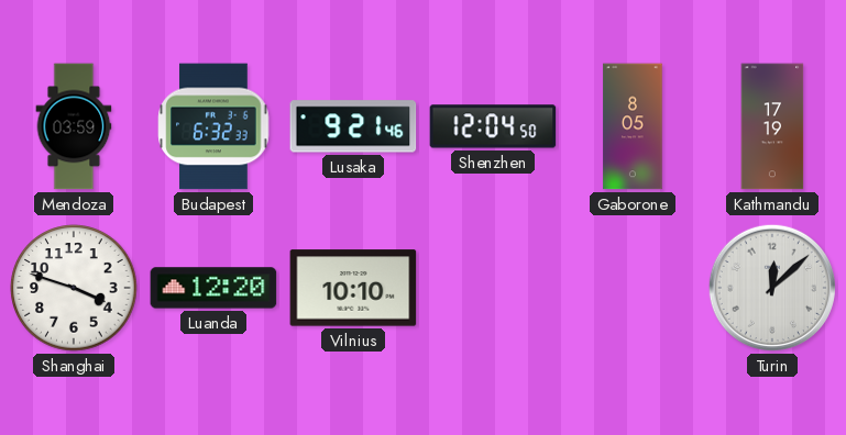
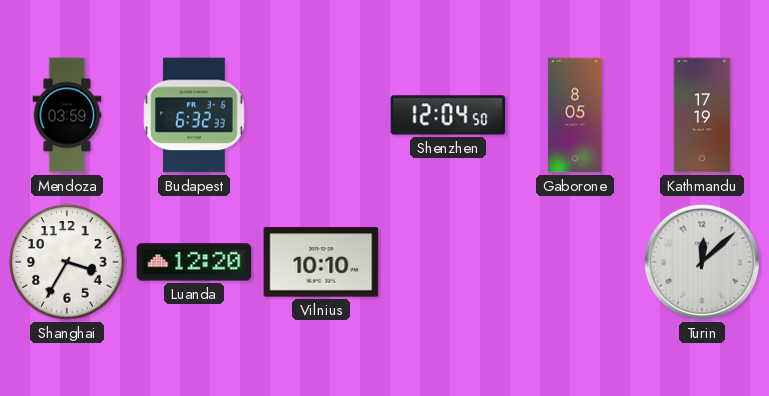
Lusaka: 9:21 -> none
Shanghai: 3:48 -> 3:35
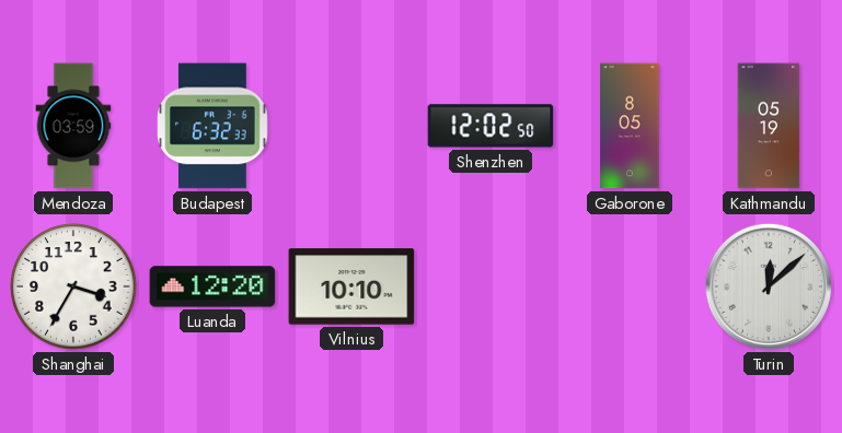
Shenzhen: 12:04 -> 12:02
Kathmandu: 17:19 -> 05:19
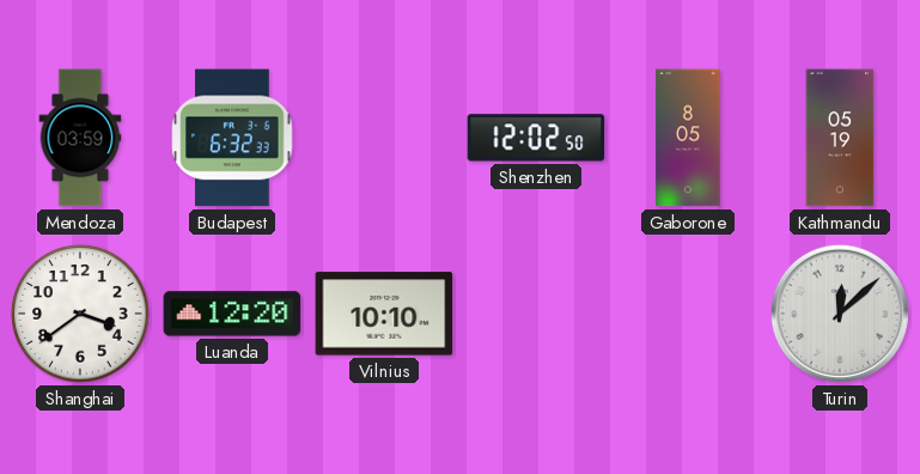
Shanghai: 3:35 -> 3:39
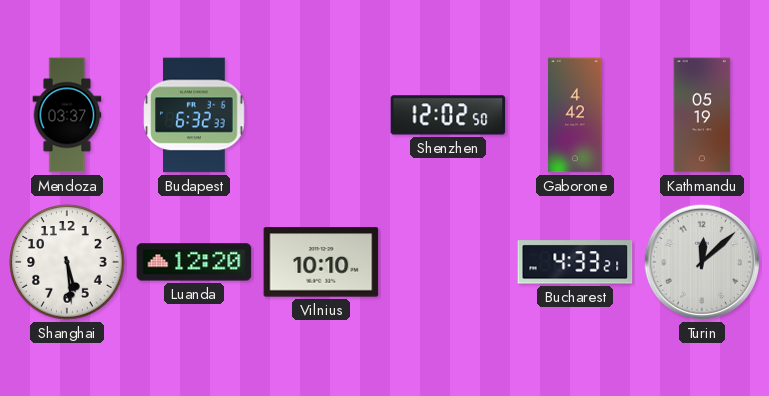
Mendoza: 03:59 -> 03:37
Gaborone: 8:05 -> 4:42
Shanghai: 3:39 -> 5:29
Bucharest: none -> 4:33
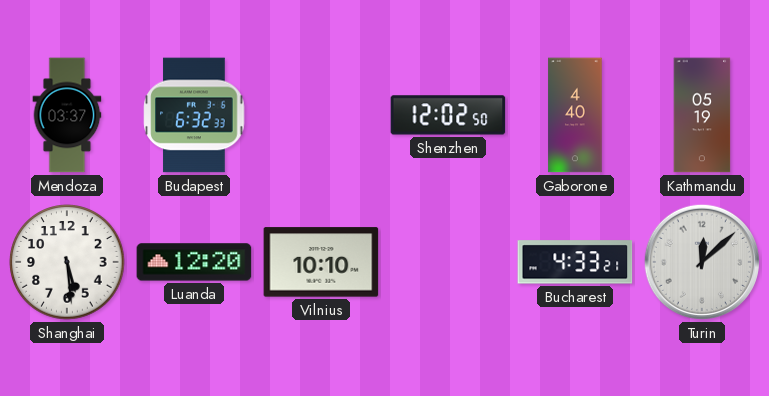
Gaborone: 4:42 -> 4:40
